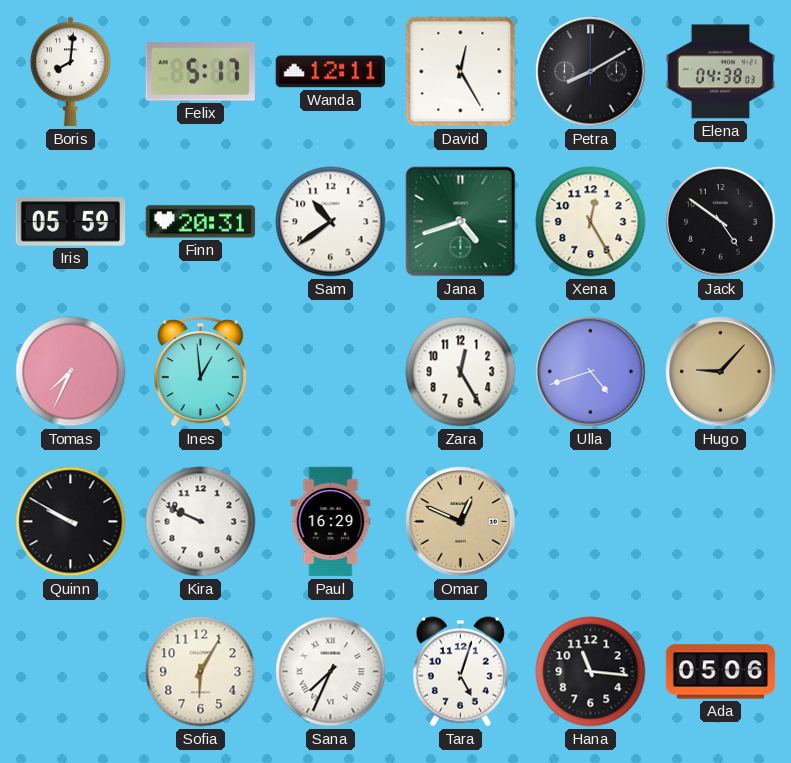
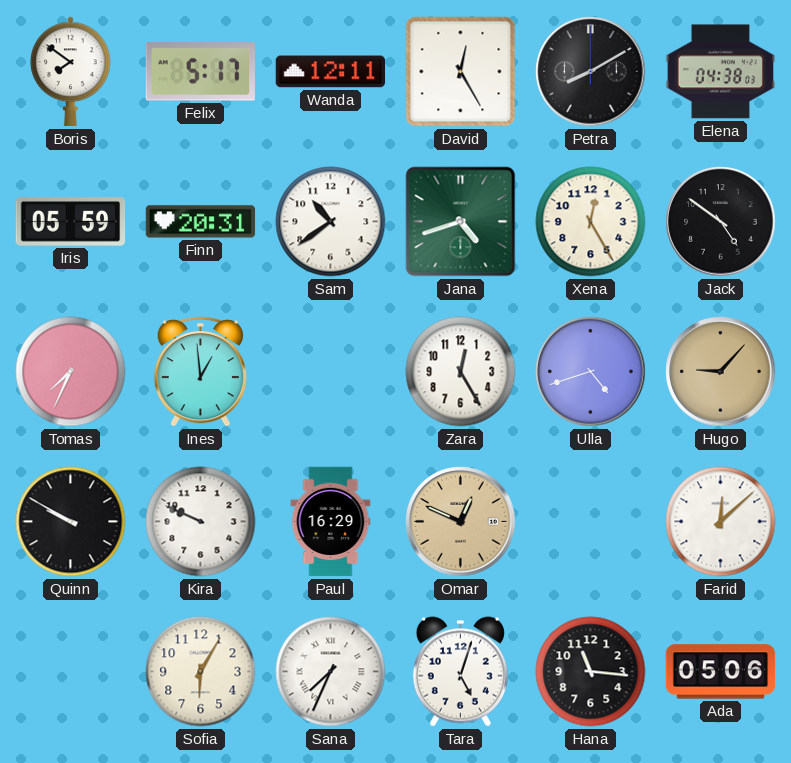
Boris: 8:01 -> 7:51
Farid: none -> 12:08
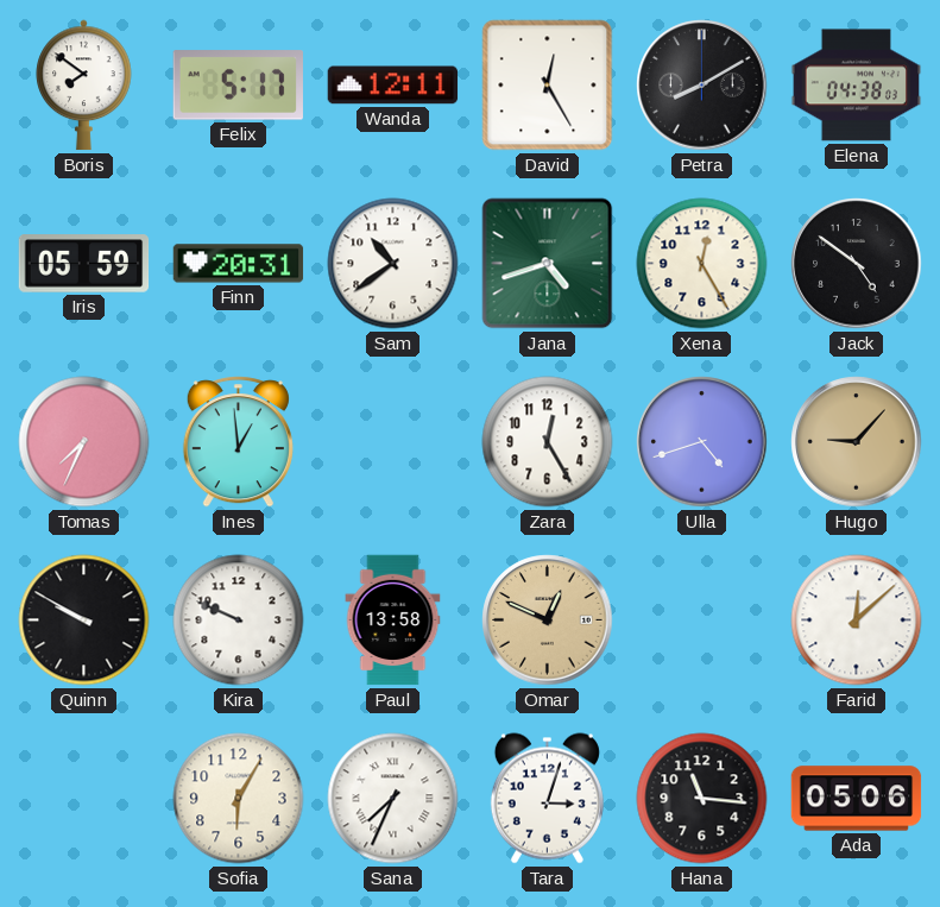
Paul: 16:29 -> 13:58
Tara: 5:03 -> 3:03
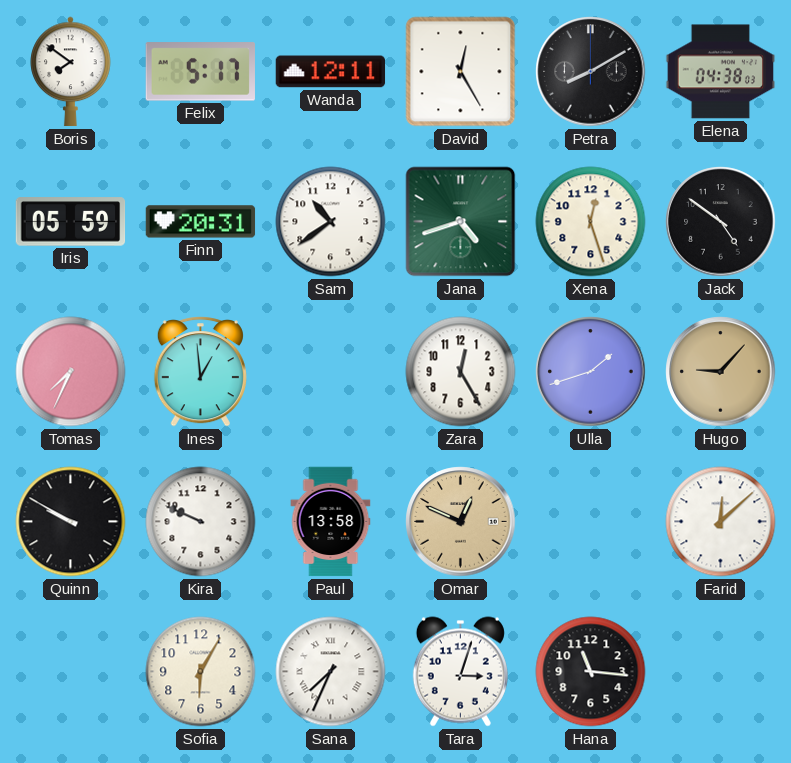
Xena: 12:25 -> 12:27
Ulla: 4:42 -> 1:42
Ada: 05:06 -> none
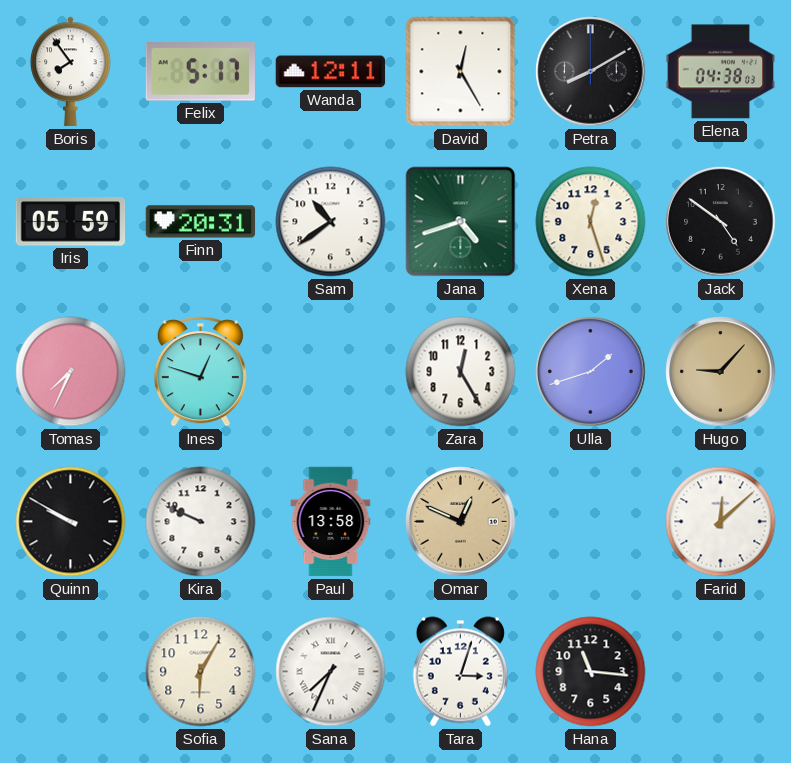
Boris: 7:51 -> 7:54
Ines: 12:59 -> 12:48
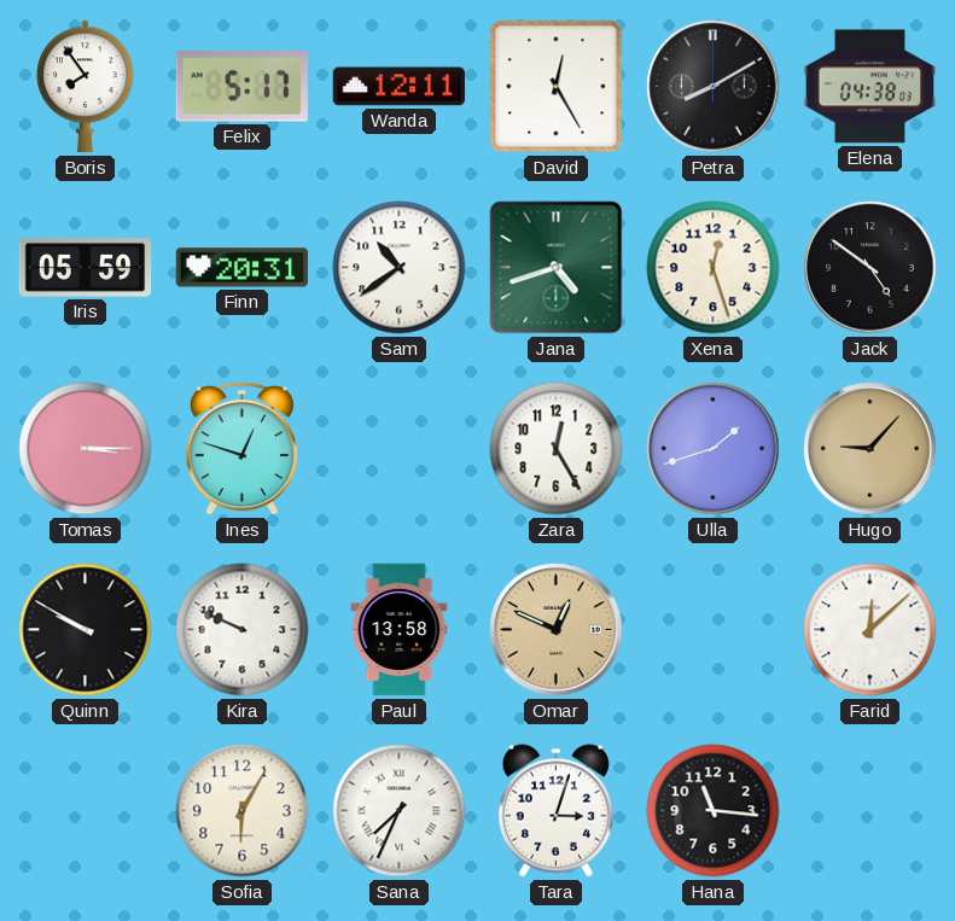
Tomas: 7:34 -> 3:15
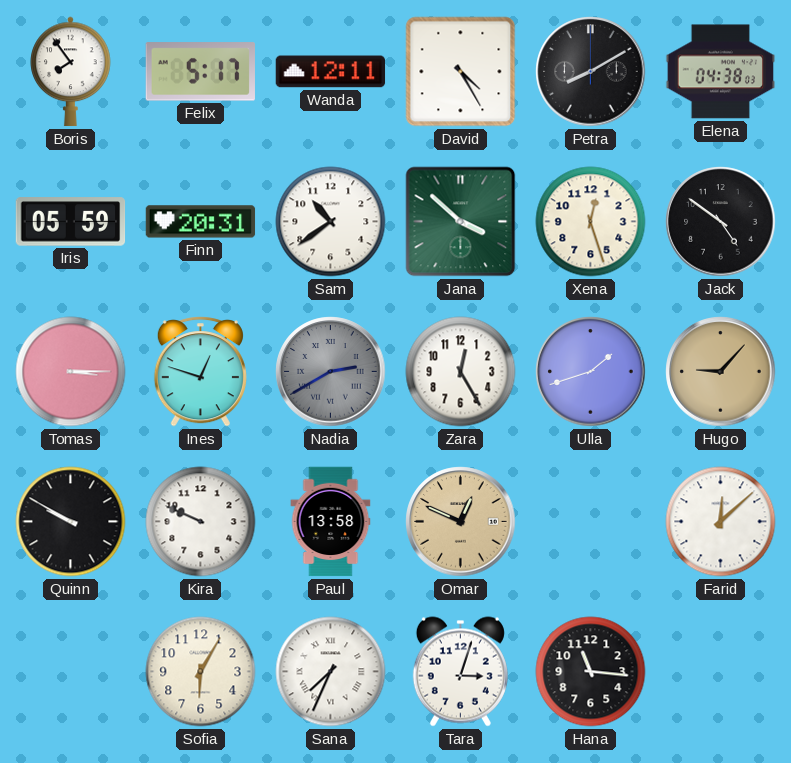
David: 12:25 -> 4:25
Jana: 4:42 -> 3:52
Nadia: none -> 2:40
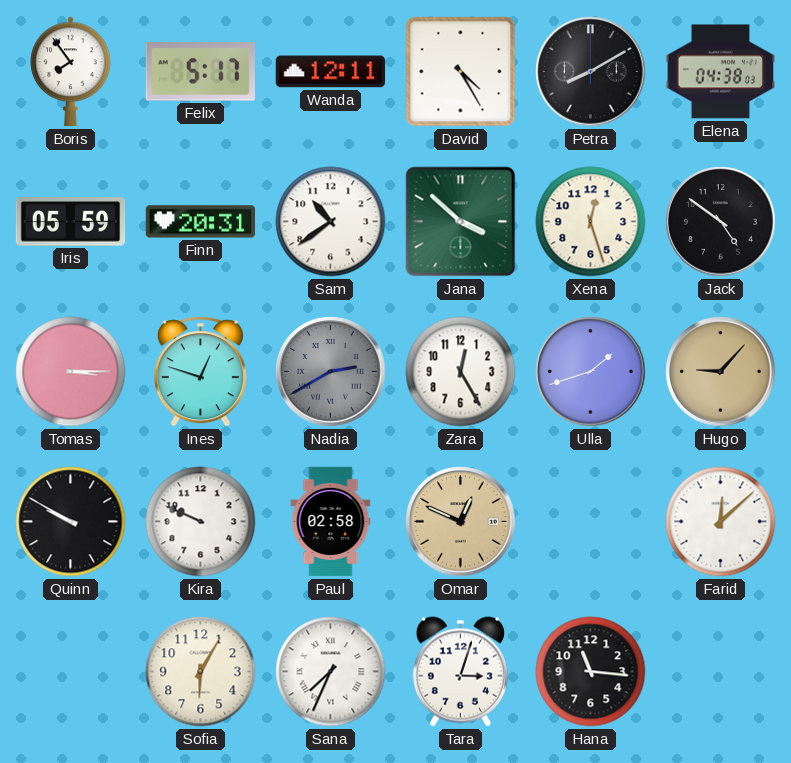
Paul: 13:58 -> 02:58
